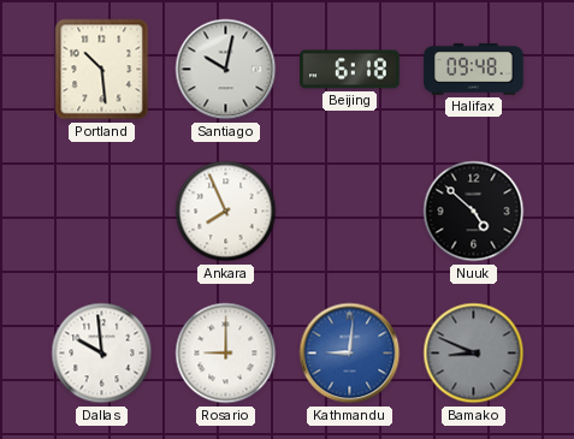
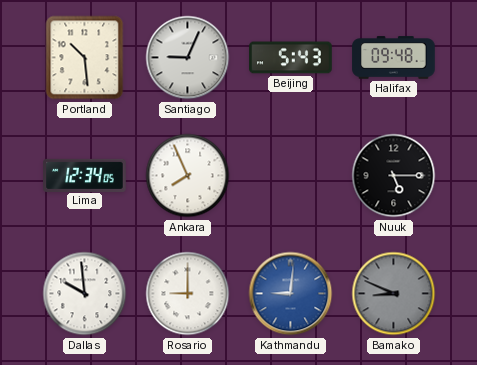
Santiago: 10:02 -> 9:04
Beijing: 6:18 -> 5:43
Lima: none -> 12:34
Nuuk: 4:52 -> 5:15
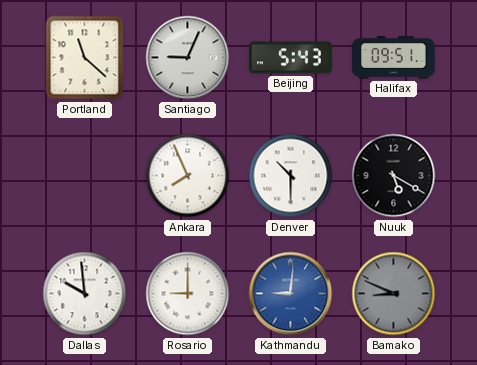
Portland: 10:29 -> 11:22
Halifax: 09:48 -> 09:51
Lima: 12:34 -> none
Denver: none -> 10:30
Nuuk: 5:15 -> 5:20
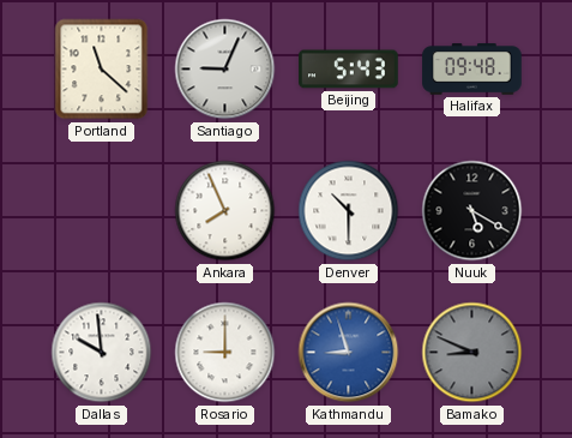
Halifax: 09:51 -> 09:48
Kathmandu: 9:01 -> 8:57
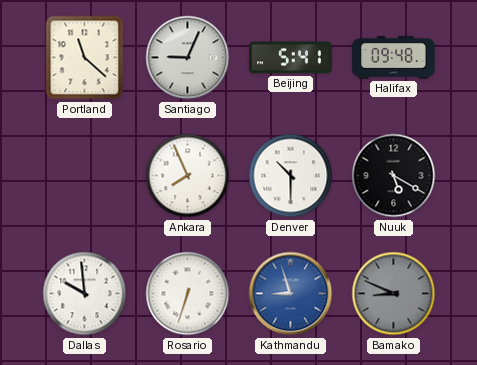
Beijing: 5:43 -> 5:41
Rosario: 9:00 -> 6:33
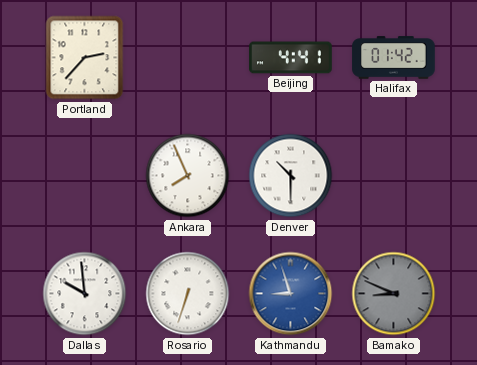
Portland: 11:22 -> 2:37
Santiago: 9:04 -> none
Beijing: 5:41 -> 4:41
Halifax: 09:48 -> 01:42
Nuuk: 5:20 -> none
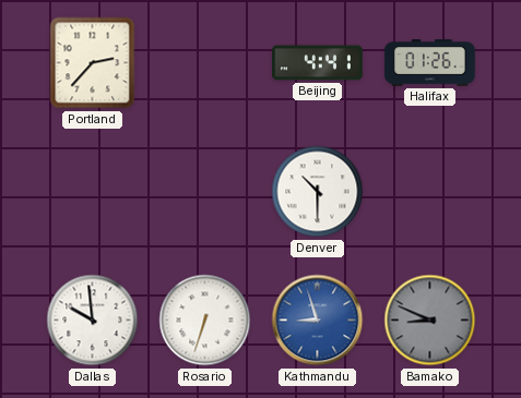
Halifax: 01:42 -> 01:26
Ankara: 7:56 -> none
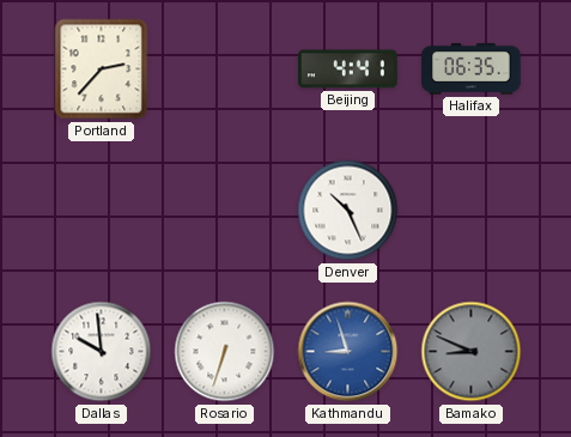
Halifax: 01:26 -> 06:35
Denver: 10:30 -> 10:26
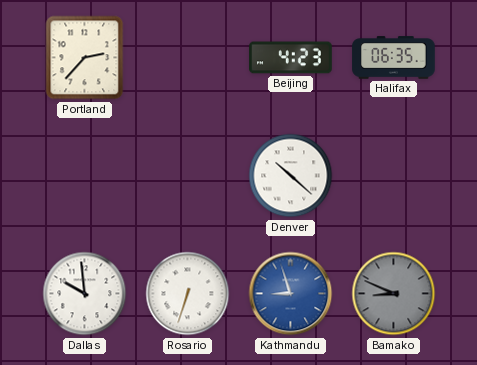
Beijing: 4:41 -> 4:23
Denver: 10:26 -> 10:22
